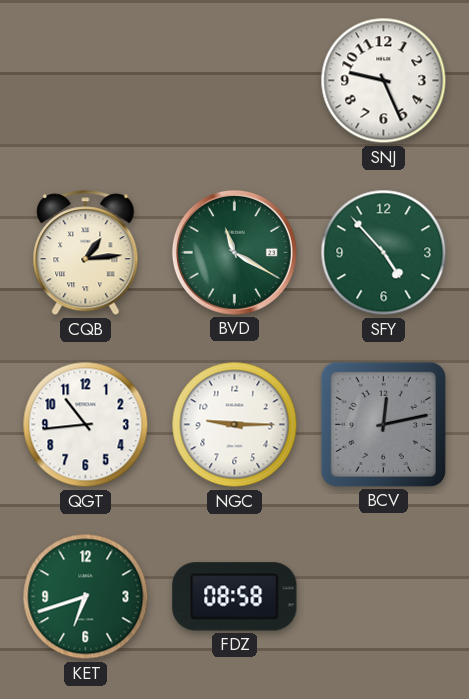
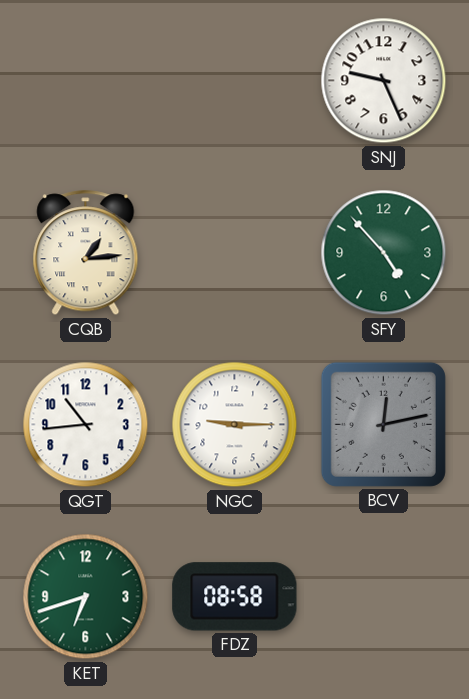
BVD: 11:20 -> none
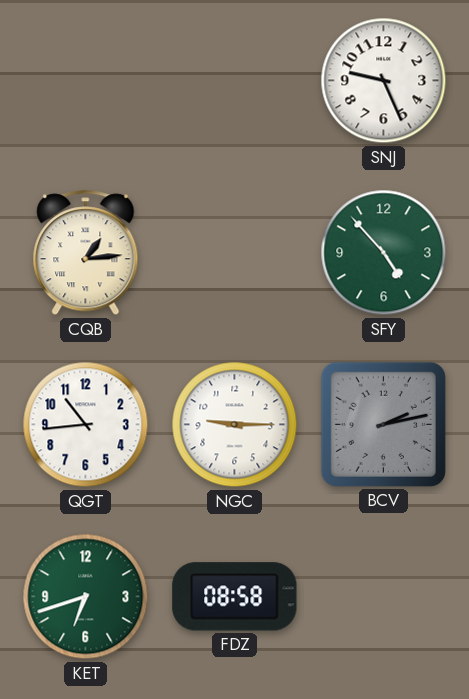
BCV: 12:13 -> 2:13
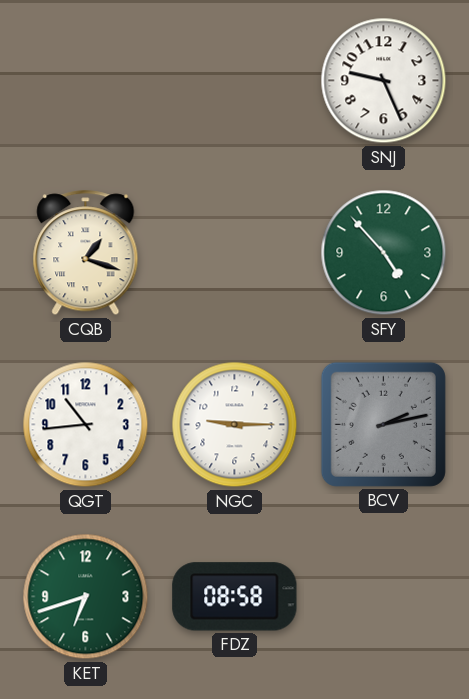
CQB: 1:14 -> 1:18
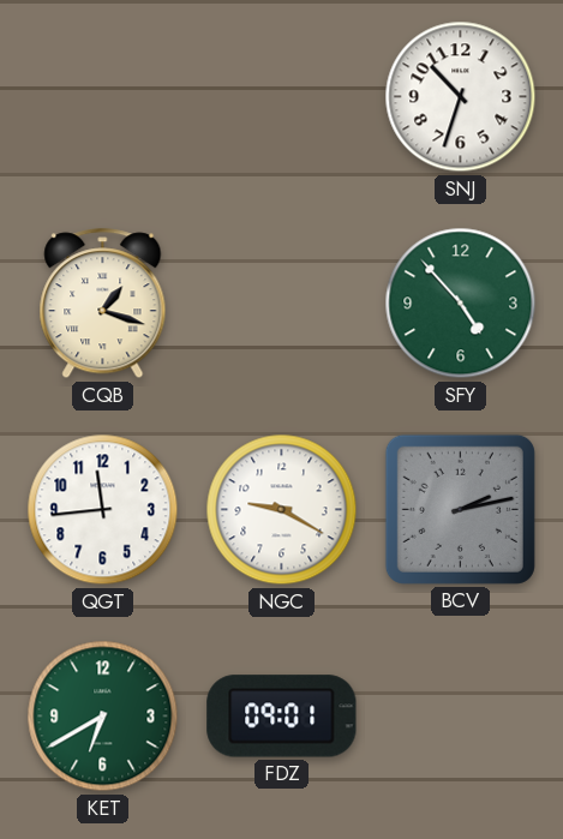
SNJ: 9:26 -> 10:33
QGT: 10:44 -> 11:44
NGC: 9:15 -> 9:20
KET: 6:42 -> 6:40
FDZ: 08:58 -> 09:01
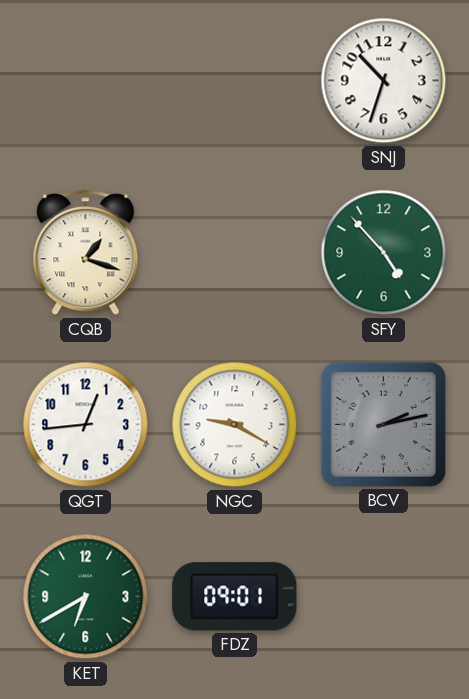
QGT: 11:44 -> 12:44
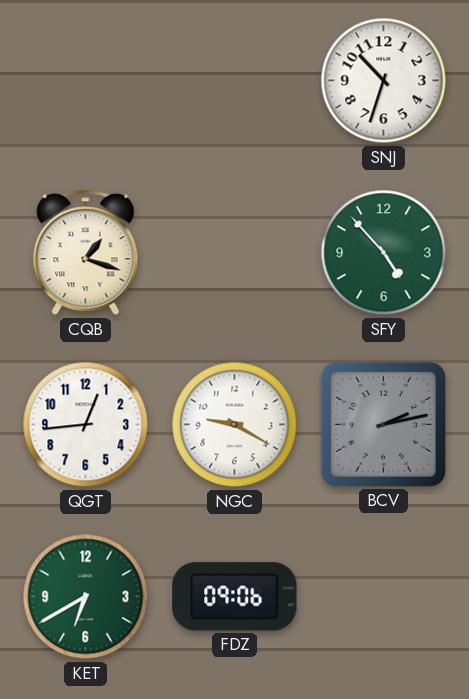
FDZ: 09:01 -> 09:06
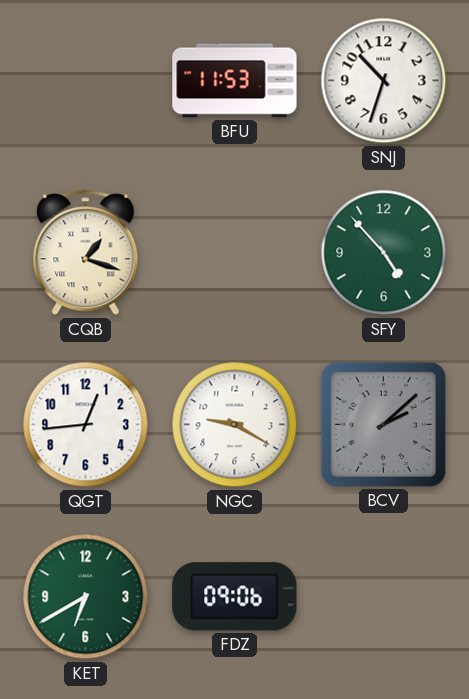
BFU: none -> 11:53
BCV: 2:13 -> 2:08
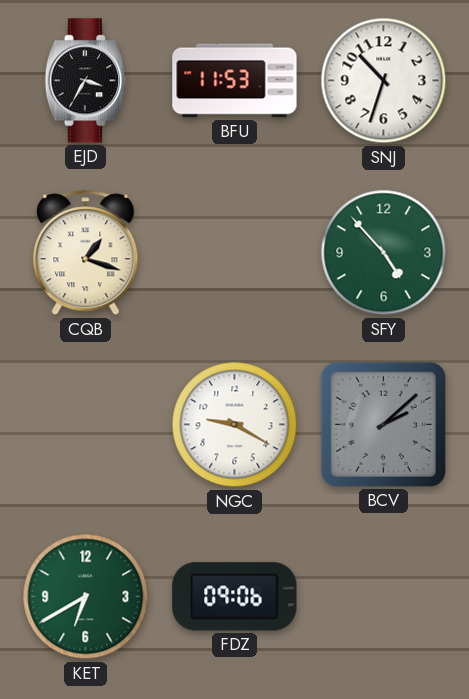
EJD: none -> 3:35
QGT: 12:44 -> none
